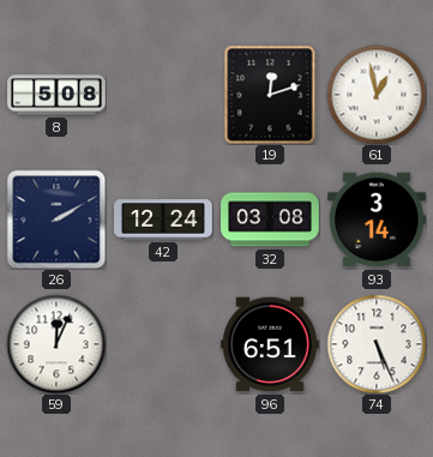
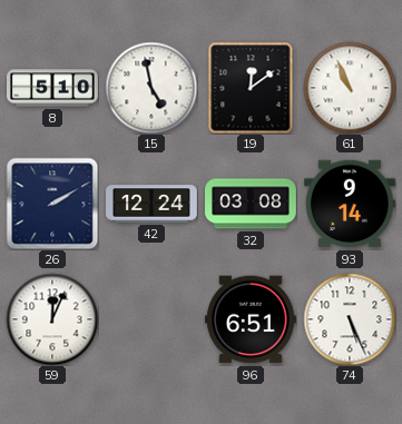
8: 5:08 -> 5:10
15: none -> 4:58
19: 12:12 -> 12:09
61: 12:58 -> 10:56
93: 3:14 -> 9:14
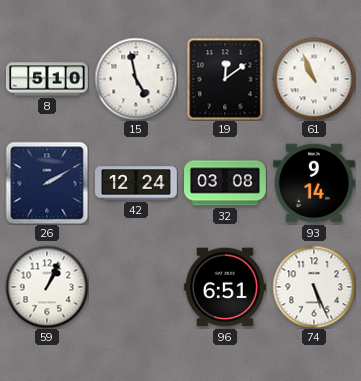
59: 12:04 -> 1:04
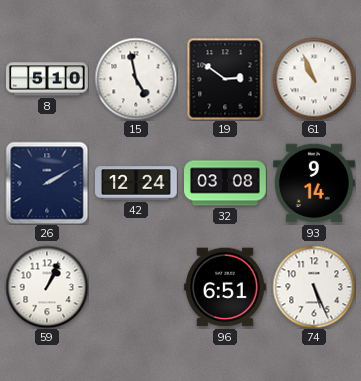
19: 12:09 -> 2:51
